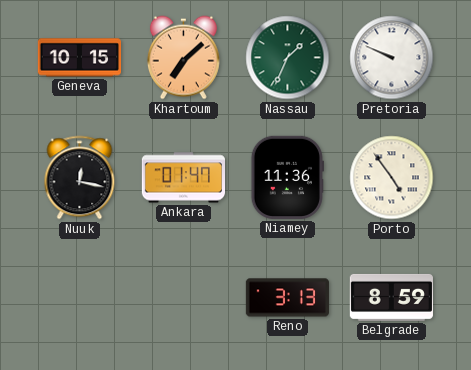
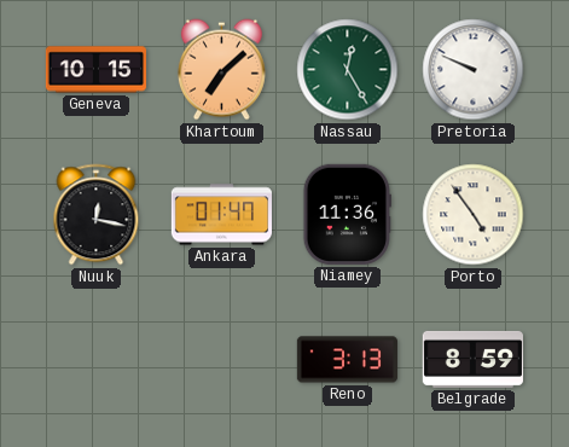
Nassau: 1:34 -> 12:25
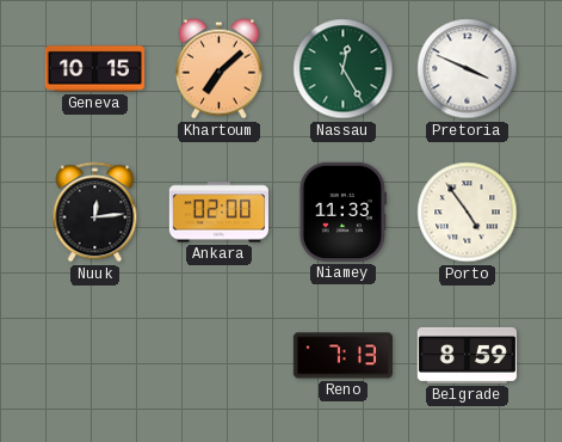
Pretoria: 9:49 -> 3:49
Nuuk: 12:17 -> 12:14
Ankara: 01:47 -> 02:00
Niamey: 11:36 -> 11:33
Reno: 3:13 -> 7:13
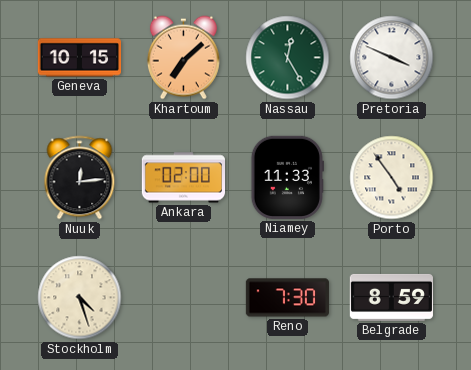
Stockholm: none -> 4:27
Reno: 7:13 -> 7:30
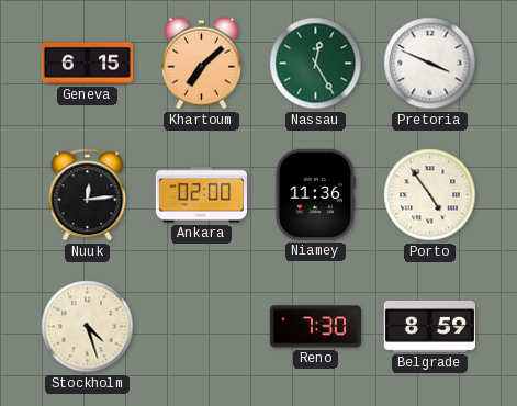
Geneva: 10:15 -> 6:15
Niamey: 11:33 -> 11:36
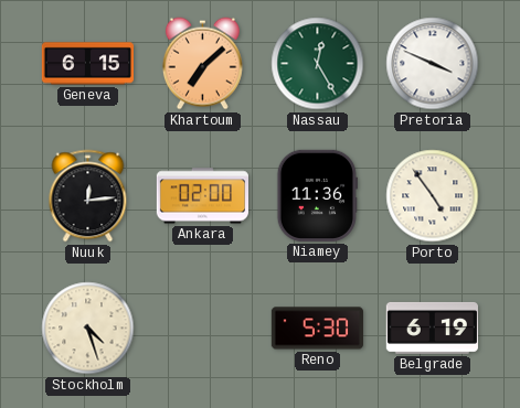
Reno: 7:30 -> 5:30
Belgrade: 8:59 -> 6:19
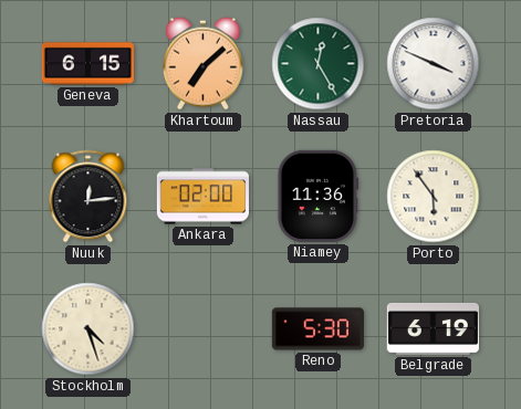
Porto: 4:54 -> 5:54
